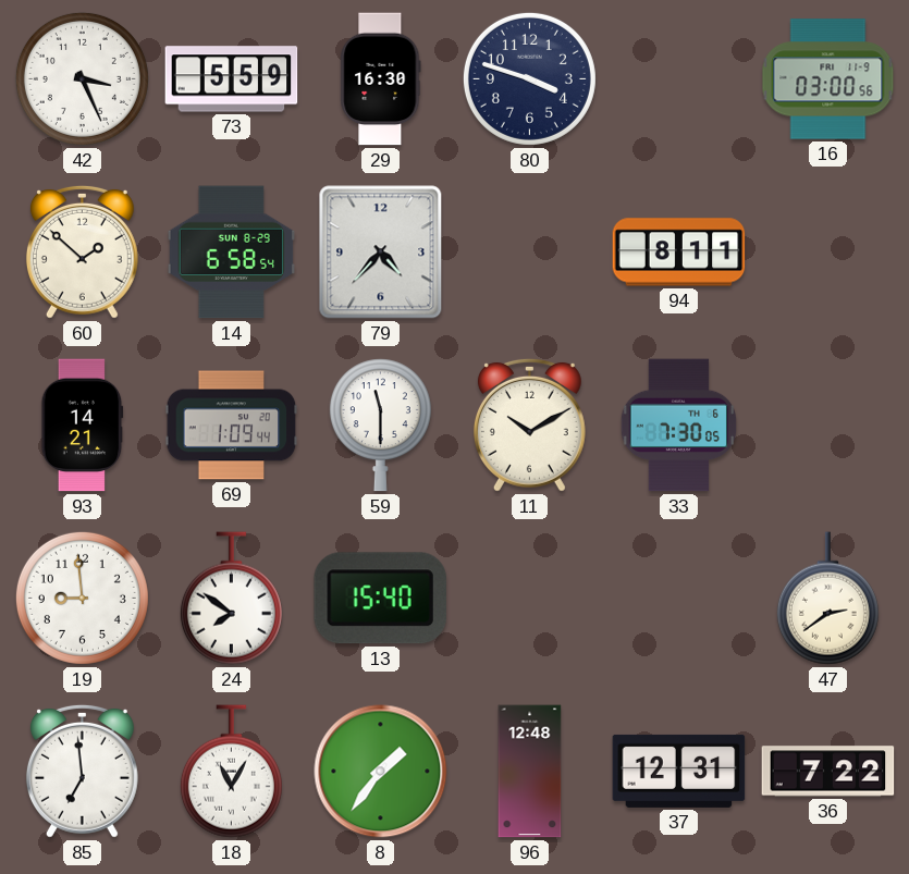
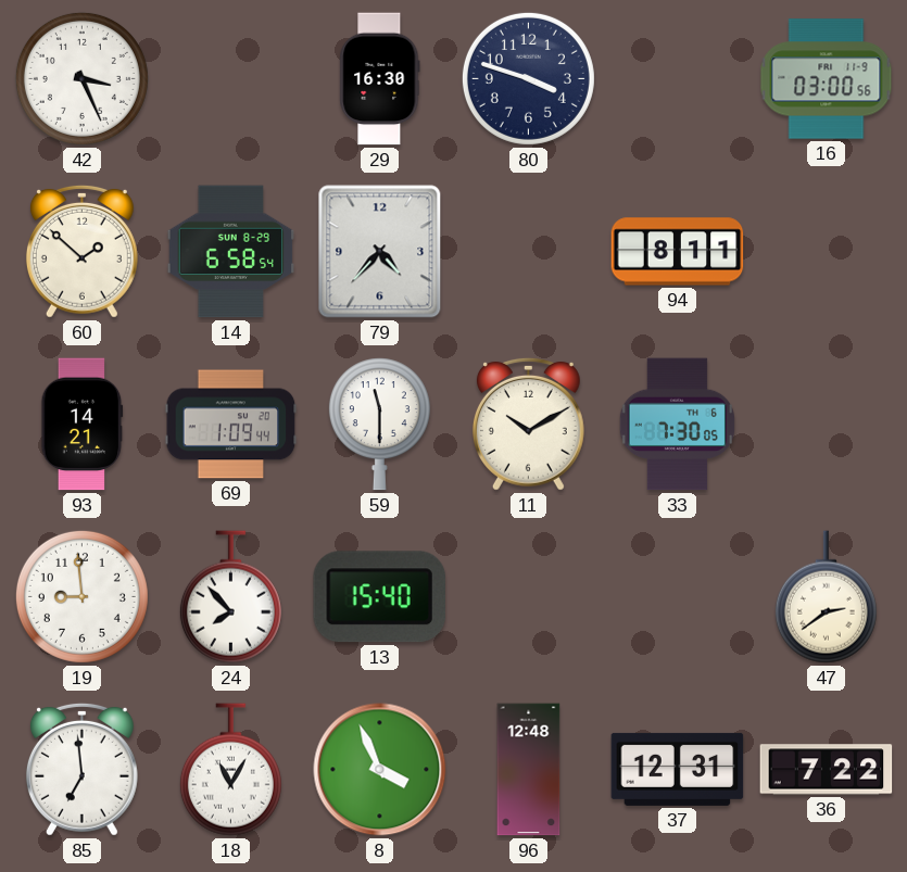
73: 5:59 -> none
24: 7:51 -> 7:53
8: 1:36 -> 3:56
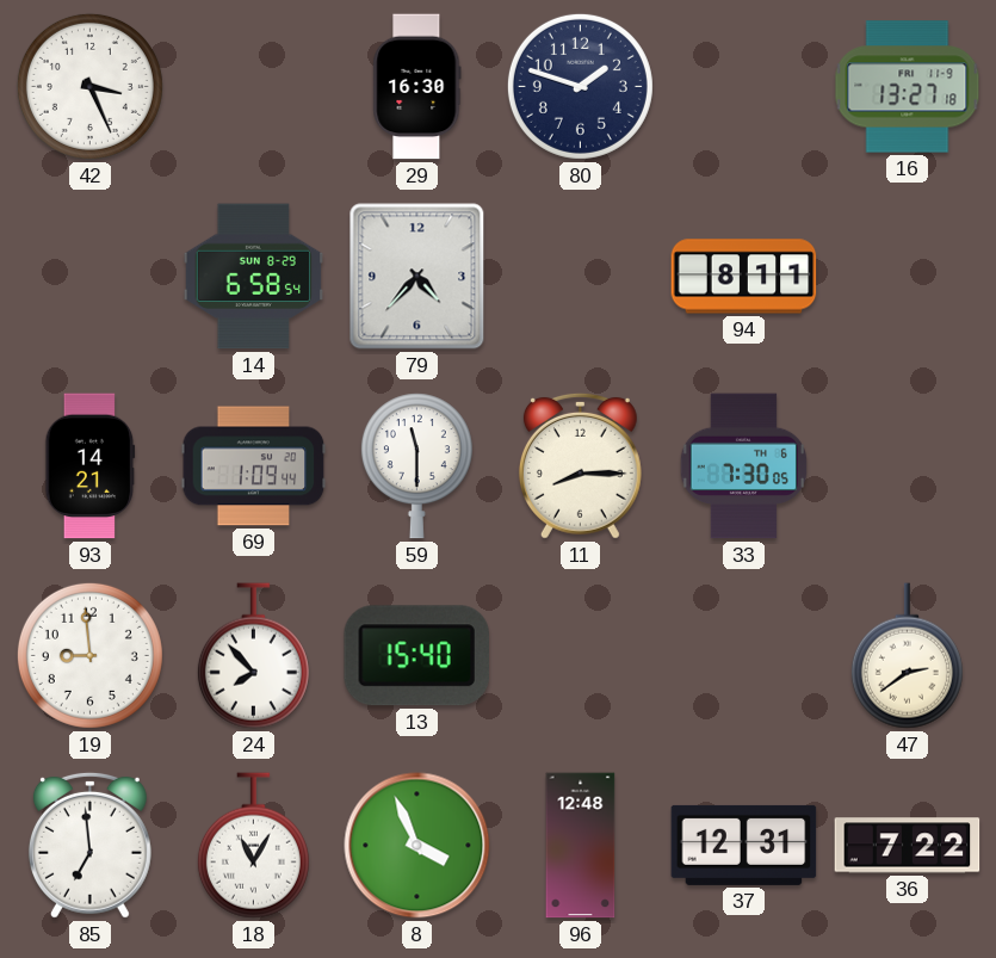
80: 3:48 -> 1:48
16: 03:00 -> 13:27
60: 1:52 -> none
11: 10:10 -> 8:15
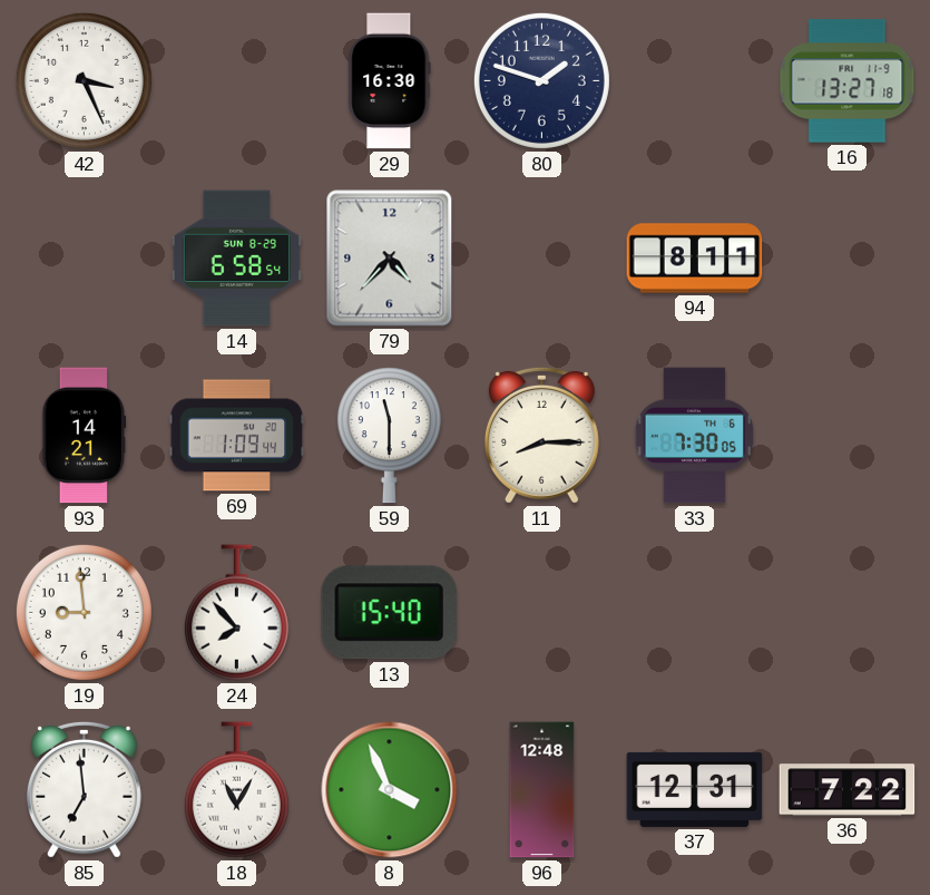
47: 2:39 -> none
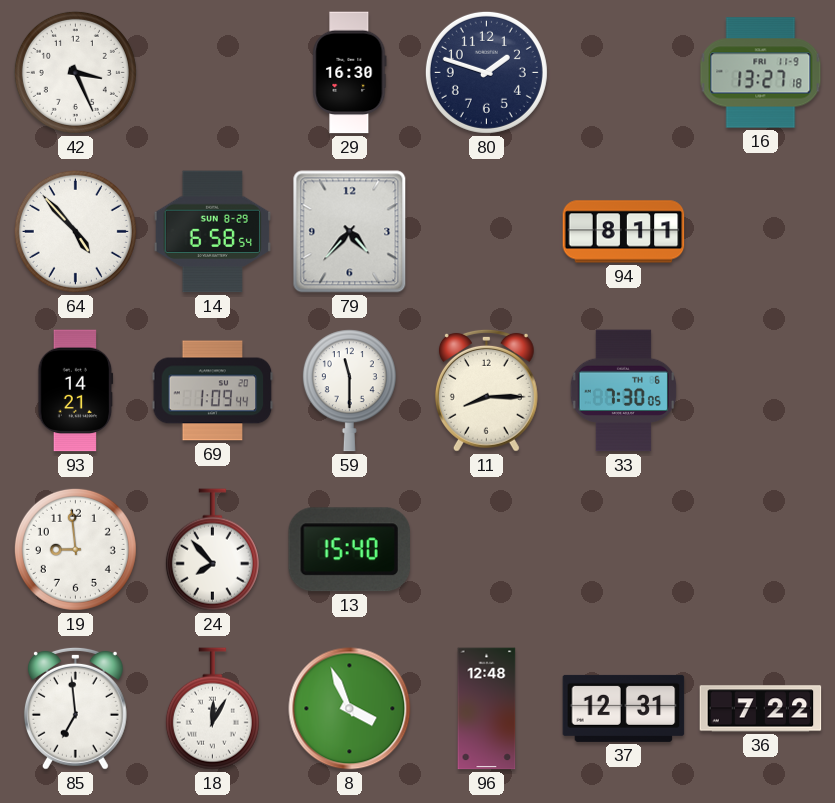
64: none -> 4:53
18: 11:05 -> 12:05
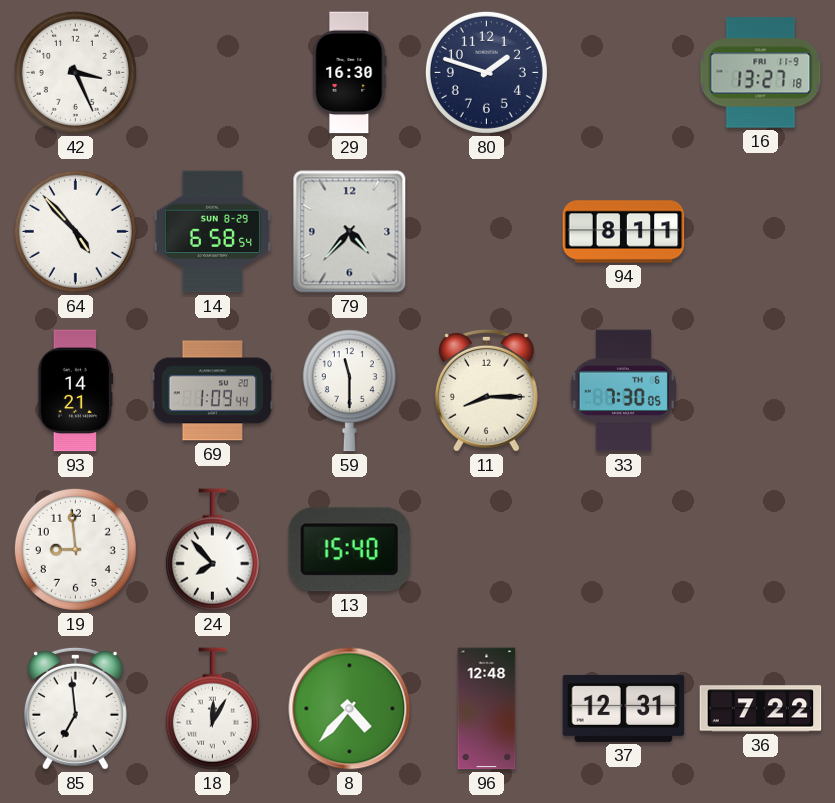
8: 3:56 -> 4:37
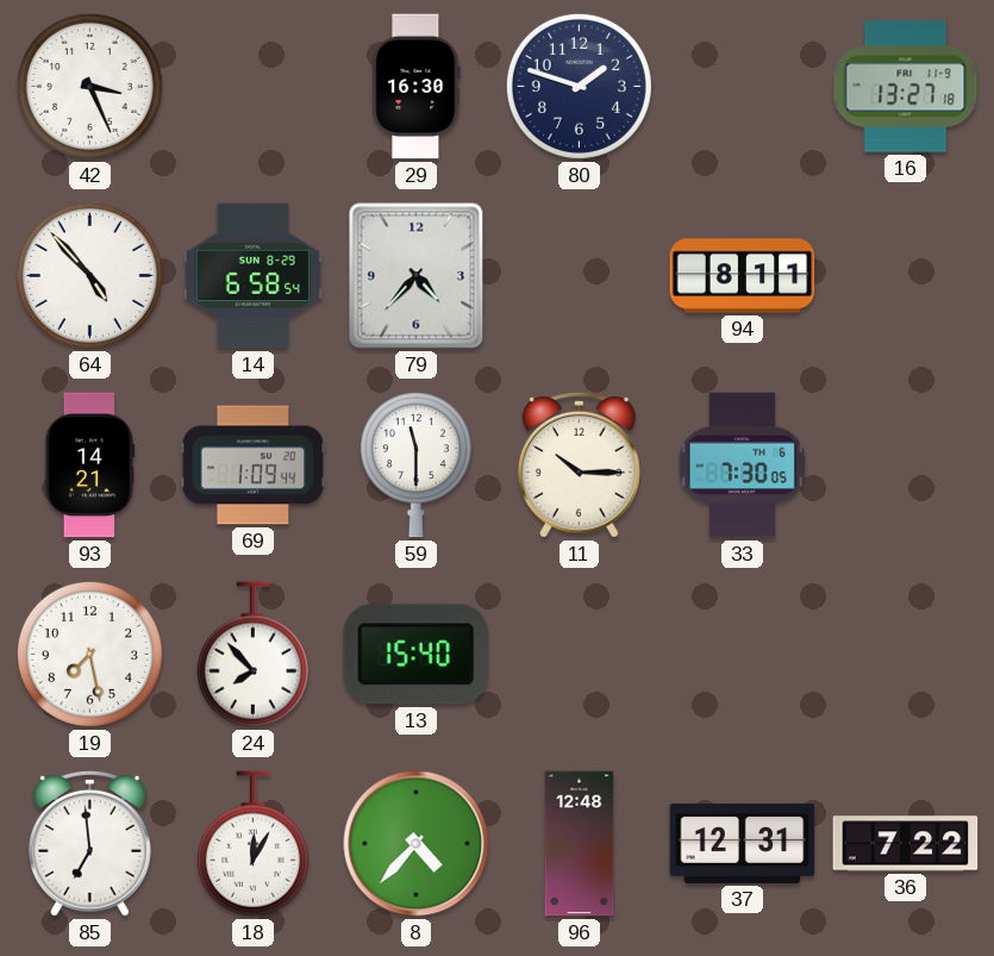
11: 8:15 -> 10:15
19: 8:59 -> 7:28
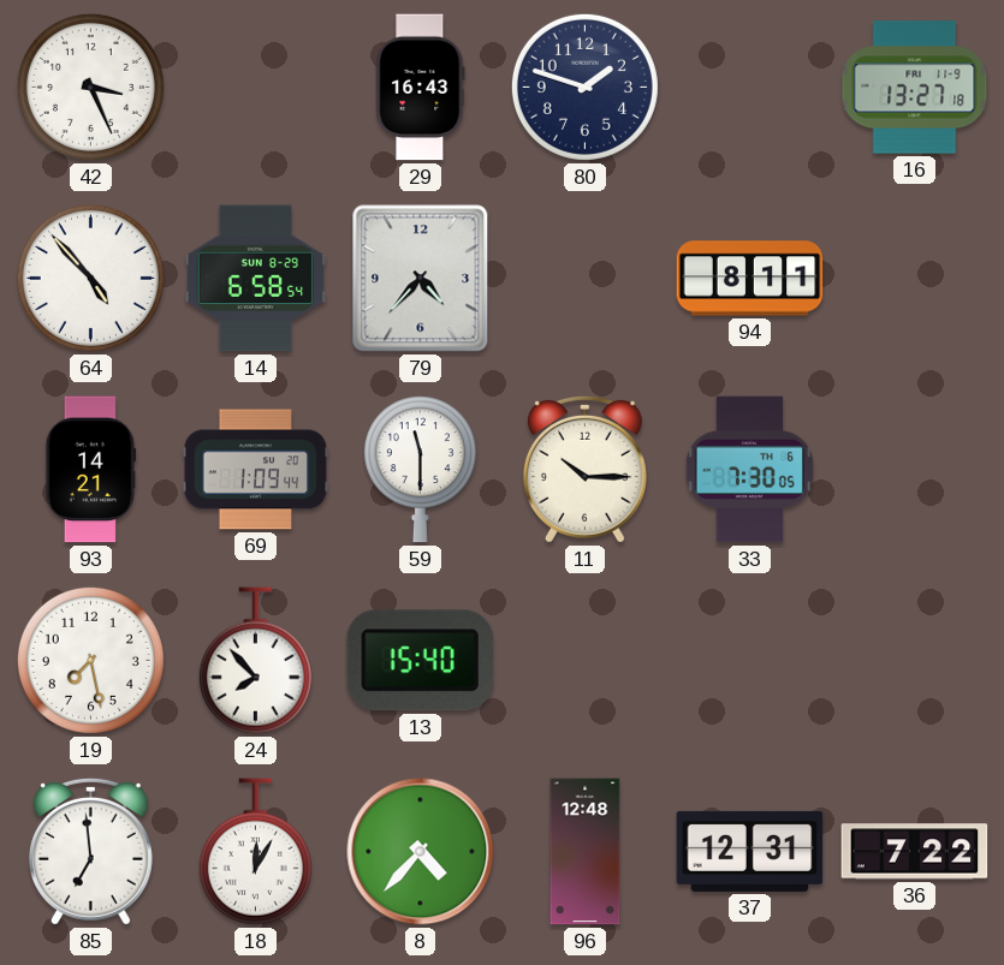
29: 16:30 -> 16:43
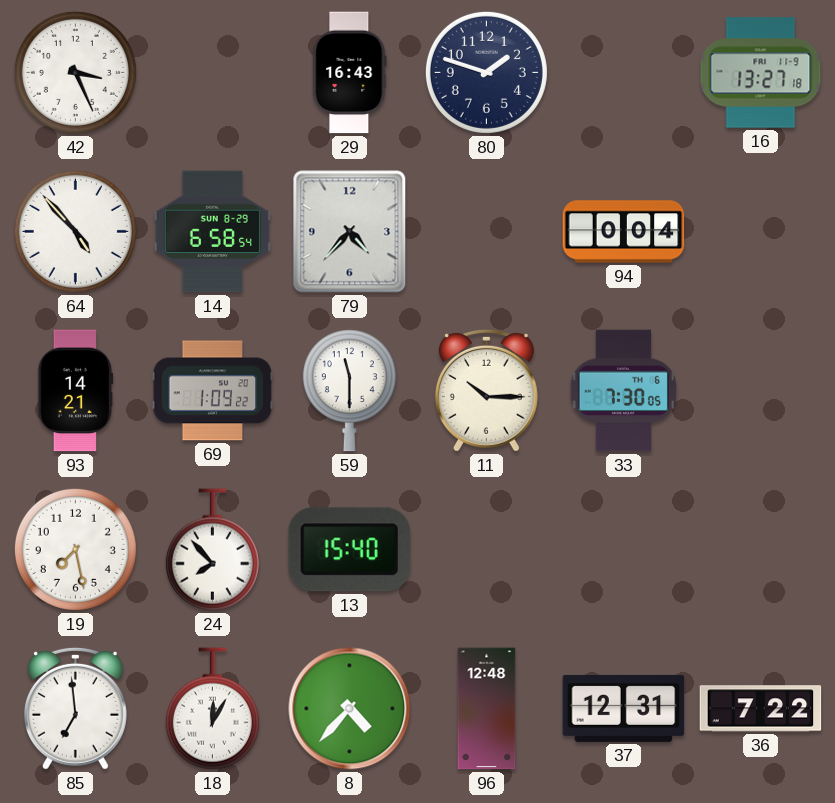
94: 8:11 -> 0:04
69: 1:09:44 -> 1:09:22
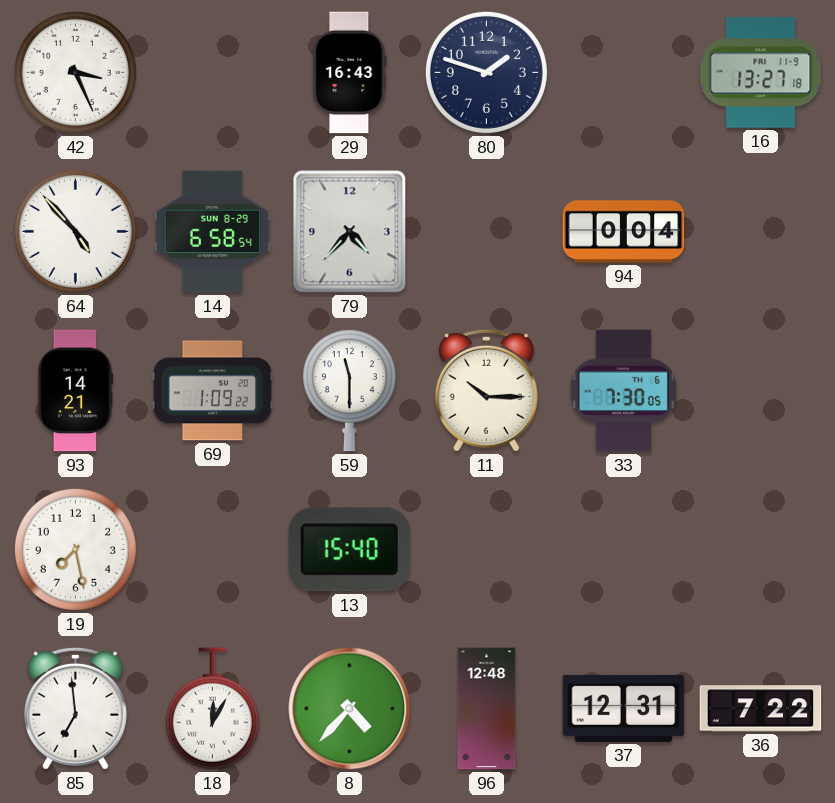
24: 7:53 -> none
